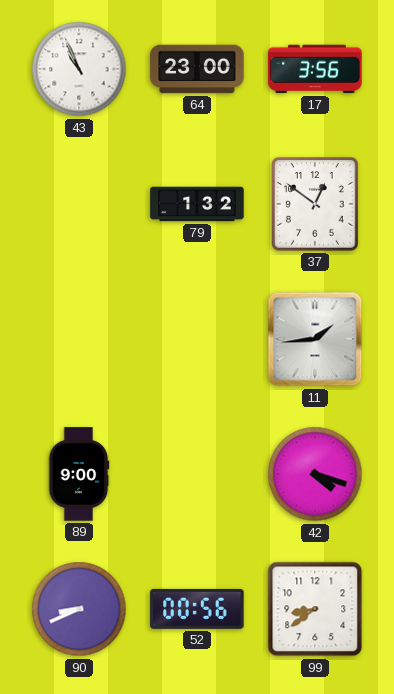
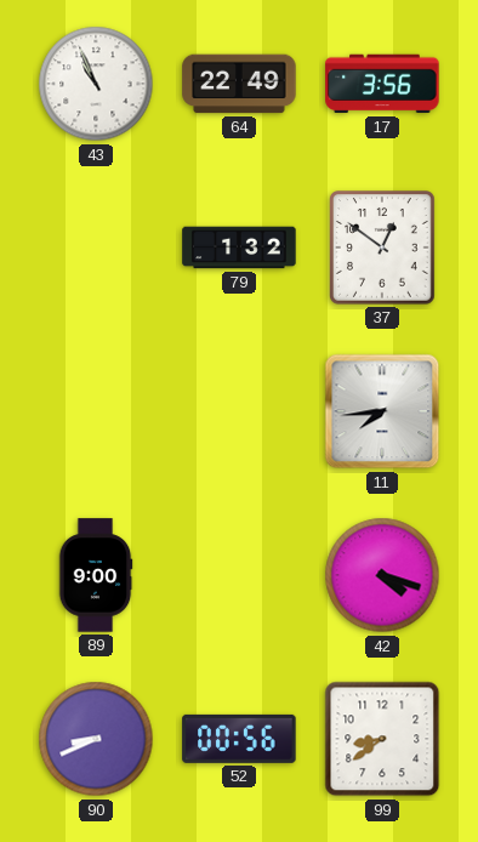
64: 23:00 -> 22:49
11: 1:44 -> 7:44
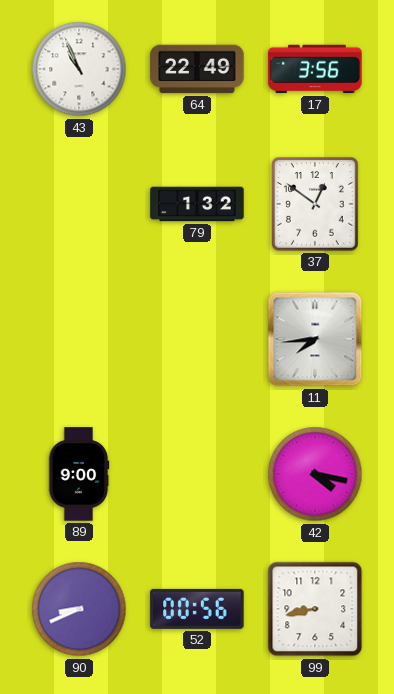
42: 4:18 -> 4:17
99: 8:39 -> 8:43
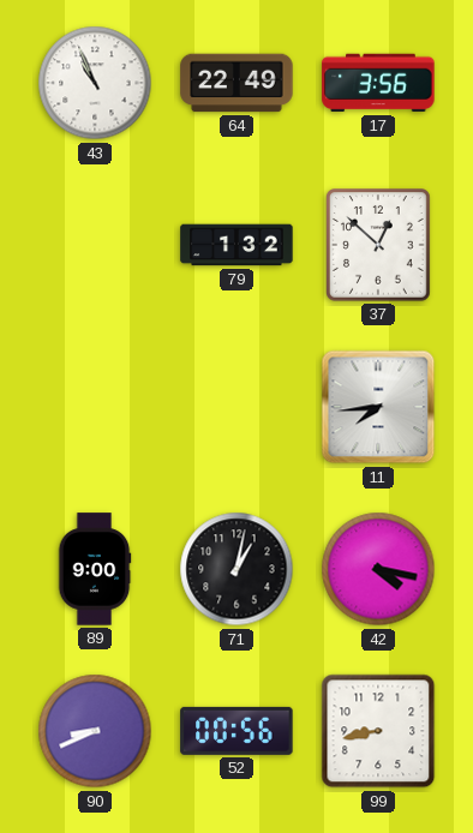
37: 12:51 -> 12:52
71: none -> 1:02
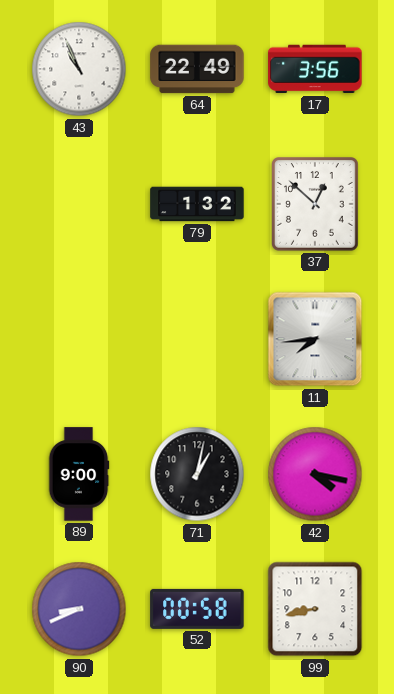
52: 00:56 -> 00:58
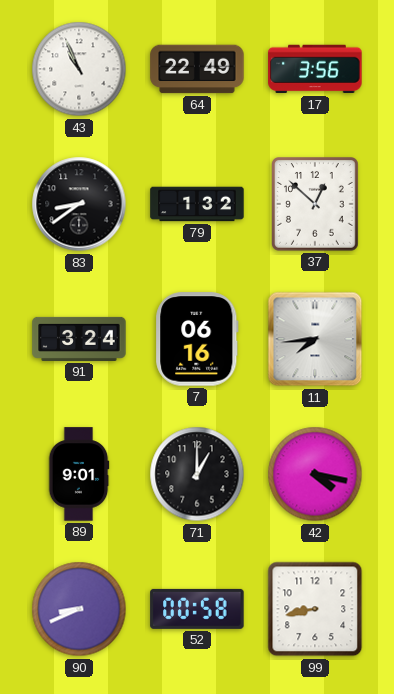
83: none -> 8:39
91: none -> 3:24
7: none -> 06:16
89: 9:00 -> 9:01
71: 1:02 -> 1:00
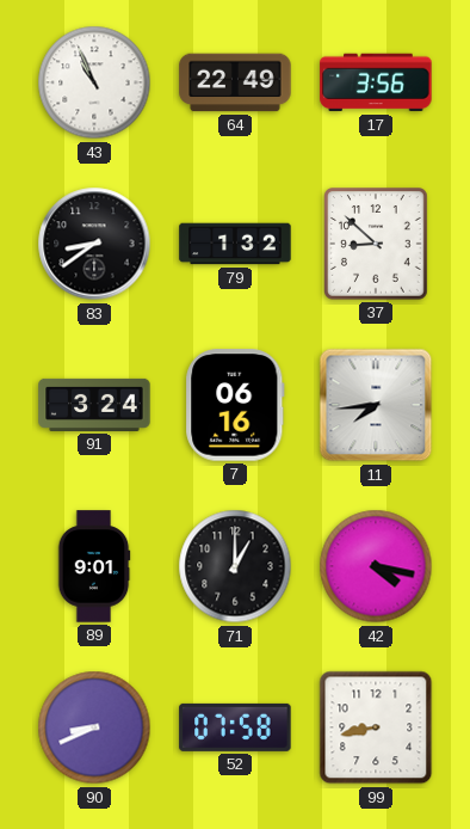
37: 12:52 -> 8:52
52: 00:58 -> 07:58
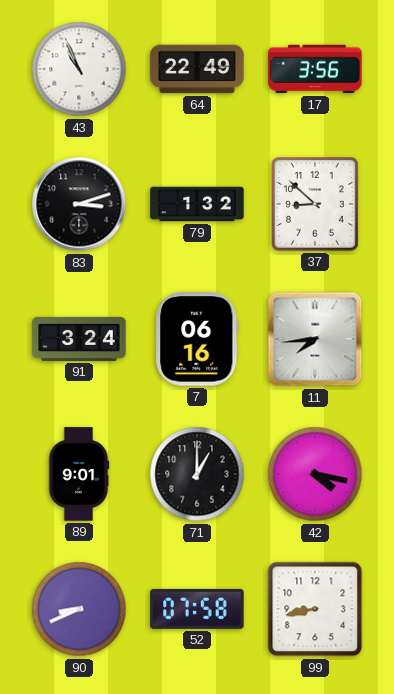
83: 8:39 -> 3:12
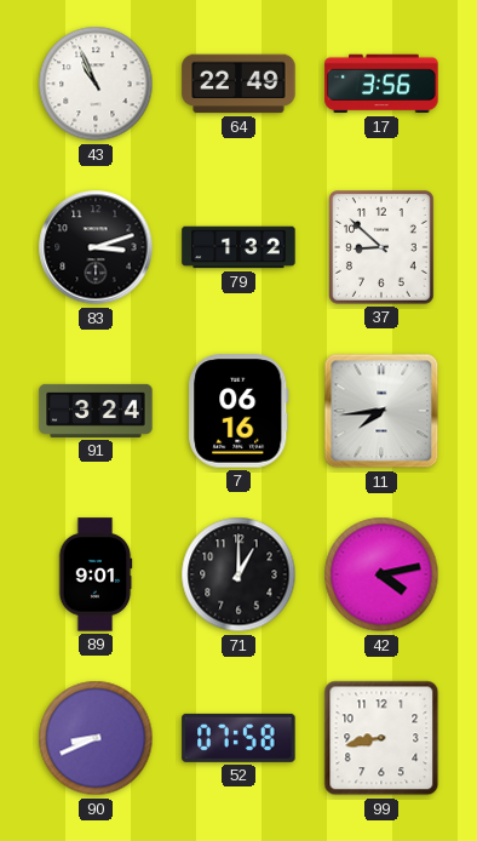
42: 4:17 -> 4:13
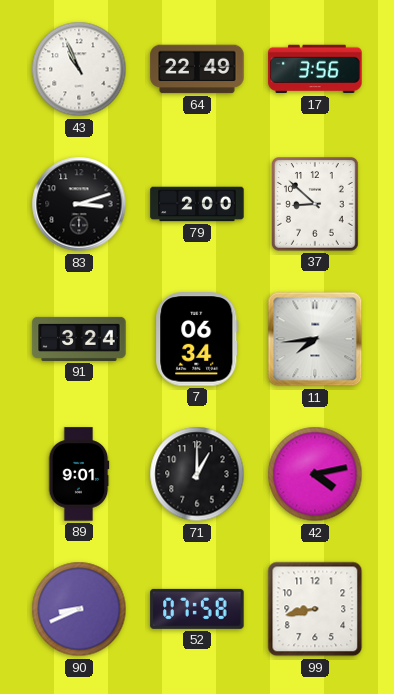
79: 1:32 -> 2:00
7: 06:16 -> 06:34
